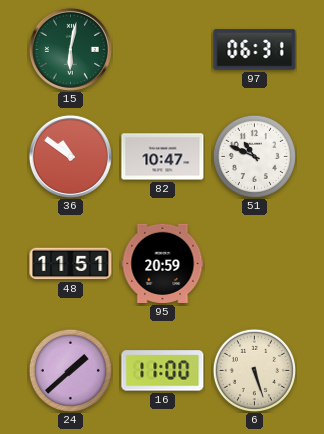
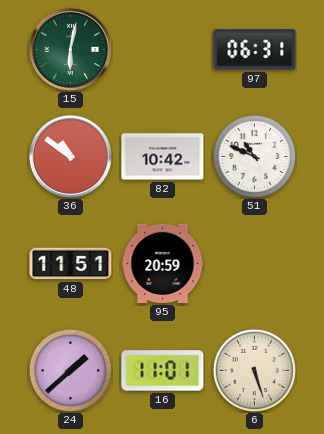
82: 10:47 -> 10:42
16: 11:00 -> 11:01
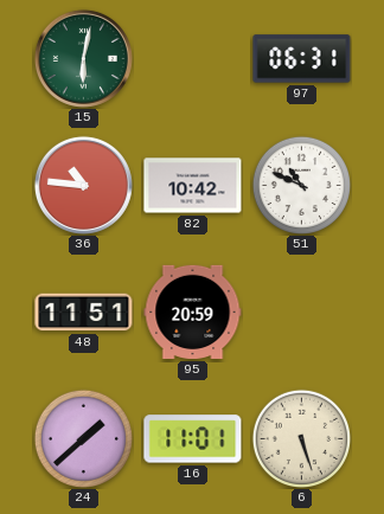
36: 10:51 -> 10:46
